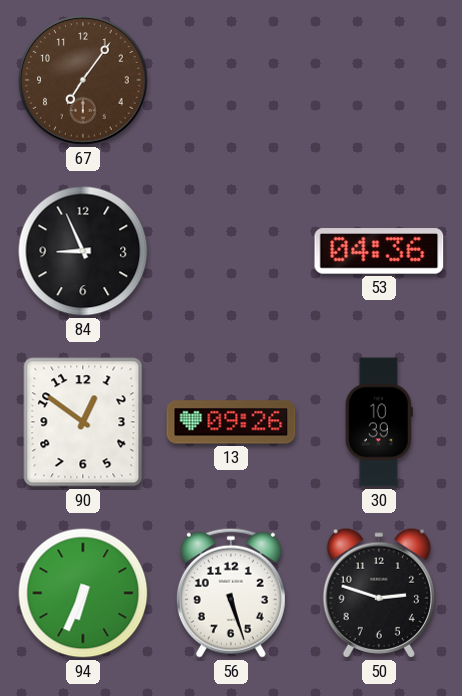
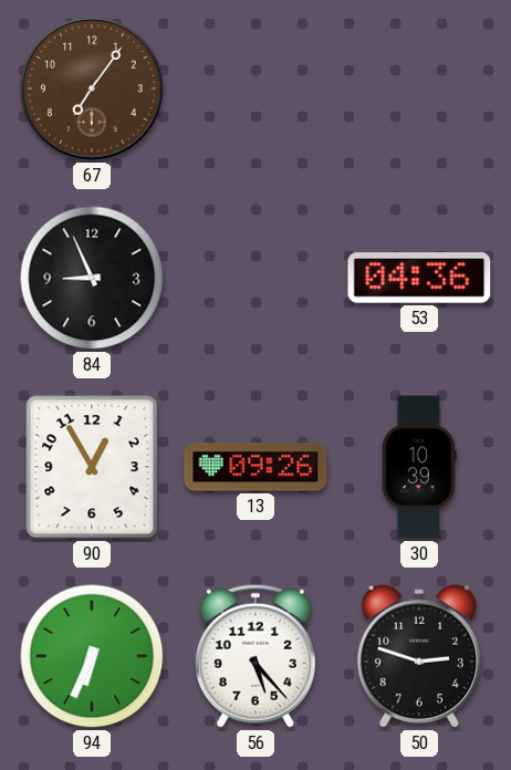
90: 12:51 -> 12:55
56: 5:27 -> 5:23
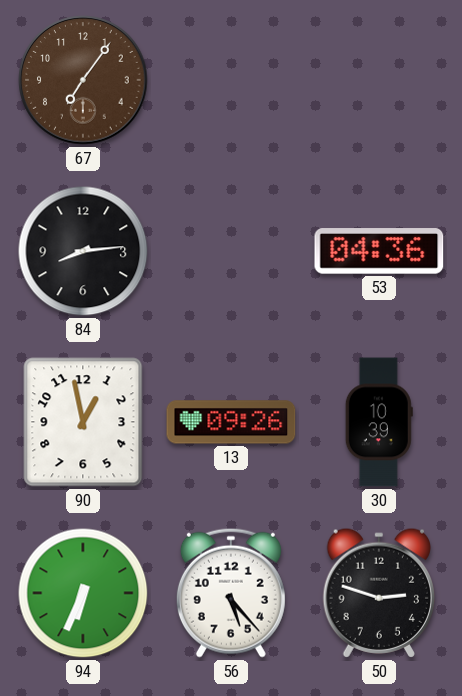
84: 8:56 -> 8:14
90: 12:55 -> 12:58
